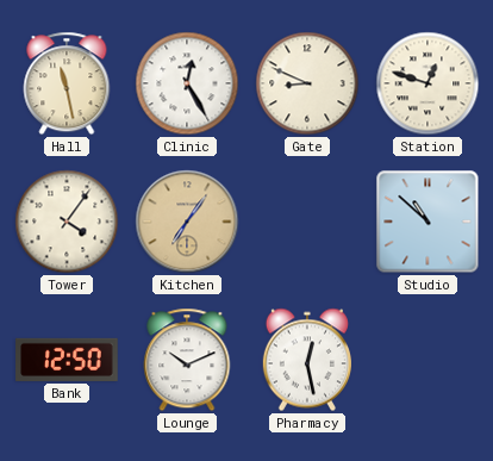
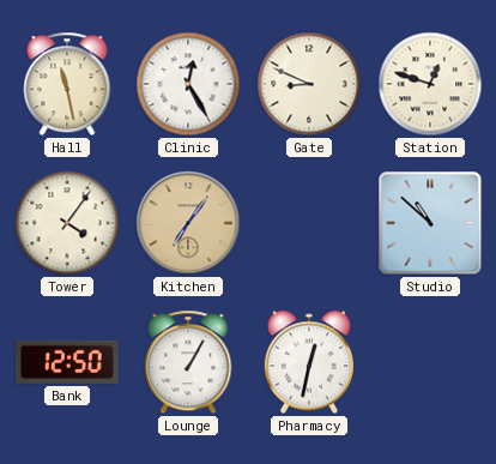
Lounge: 10:11 -> 1:05
Pharmacy: 12:28 -> 12:32
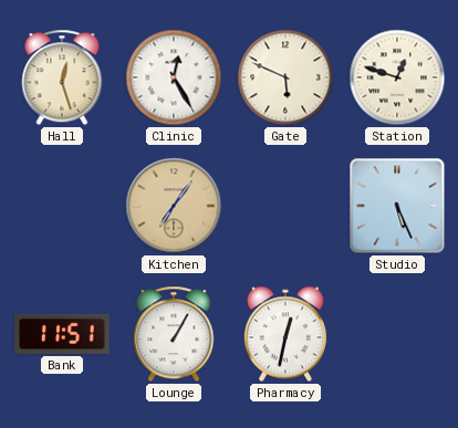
Hall: 11:28 -> 12:27
Gate: 8:49 -> 5:49
Tower: 4:06 -> none
Studio: 10:52 -> 5:26
Bank: 12:50 -> 11:51
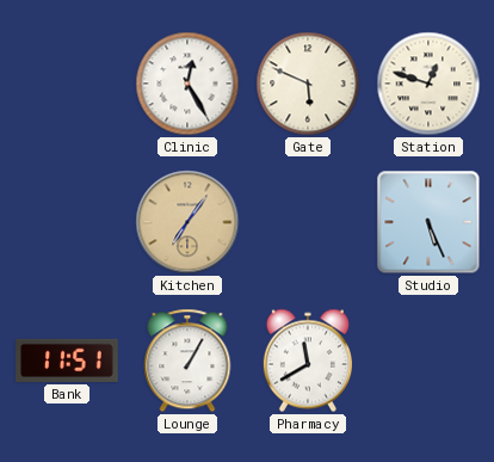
Hall: 12:27 -> none
Pharmacy: 12:32 -> 11:40
